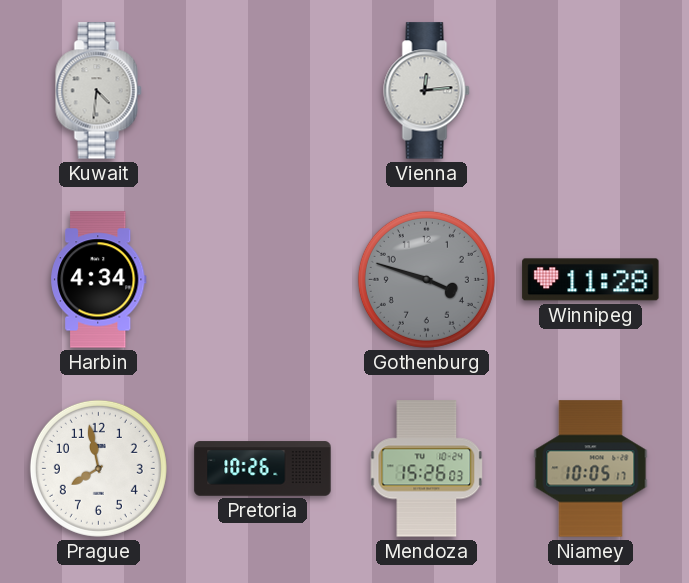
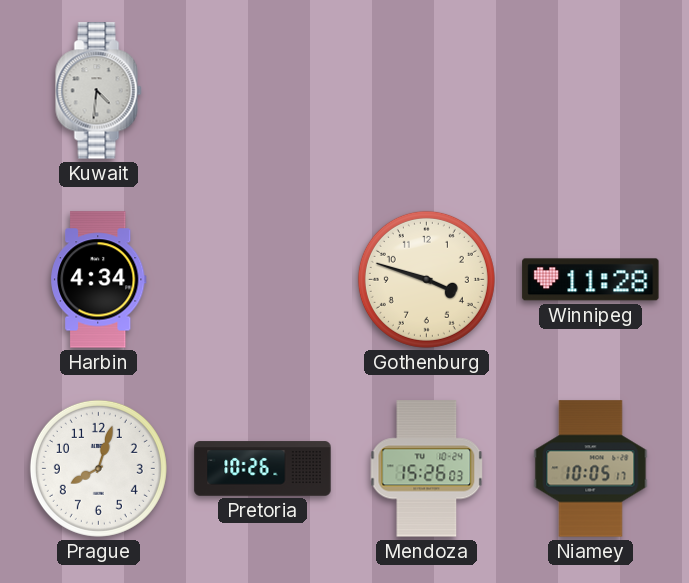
Vienna: 12:14 -> none
Gothenburg dial: grey -> cream
Prague: 7:58 -> 8:03
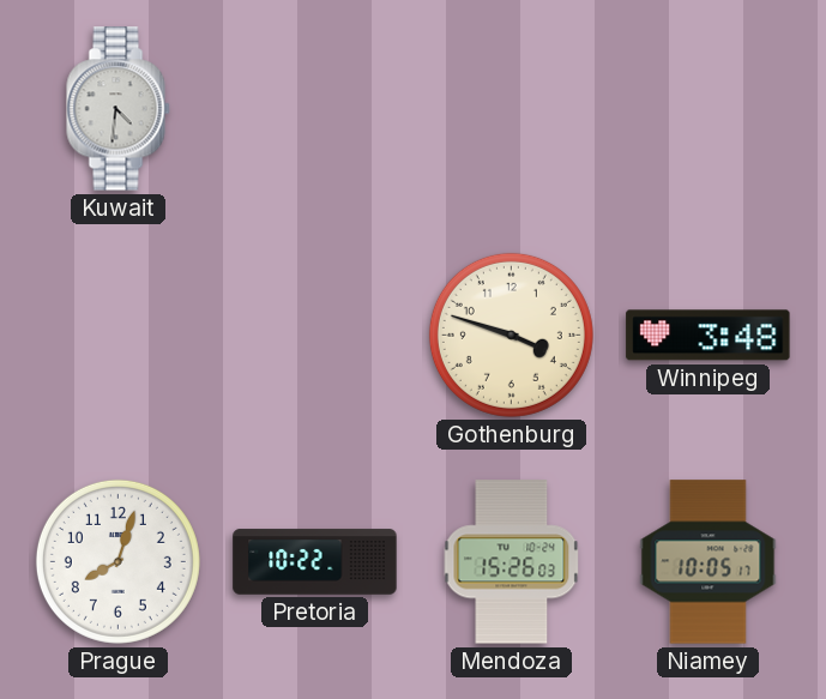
Harbin: 4:34 -> none
Winnipeg: 11:28 -> 3:48
Pretoria: 10:26 -> 10:22
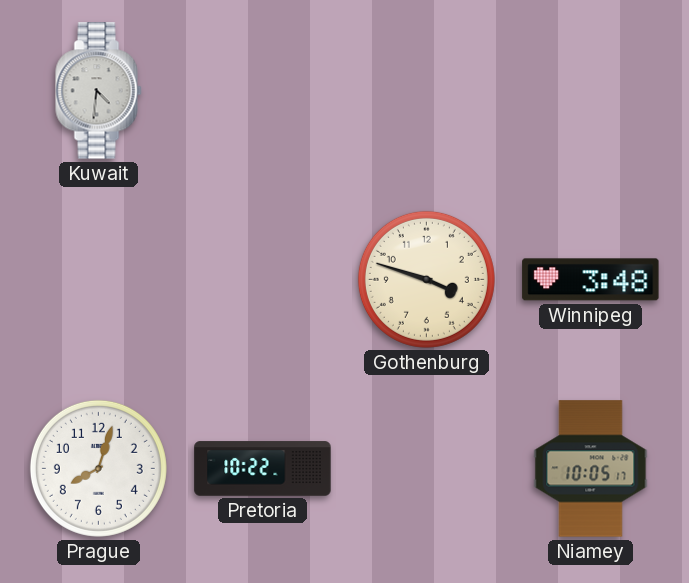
Mendoza: 15:26 -> none
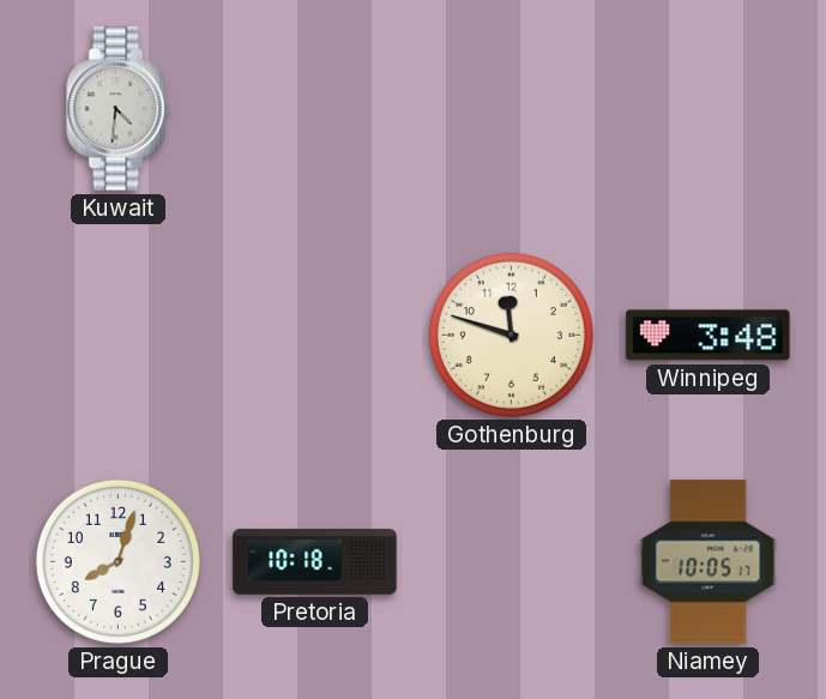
Gothenburg: 3:48 -> 11:48
Pretoria: 10:22 -> 10:18
